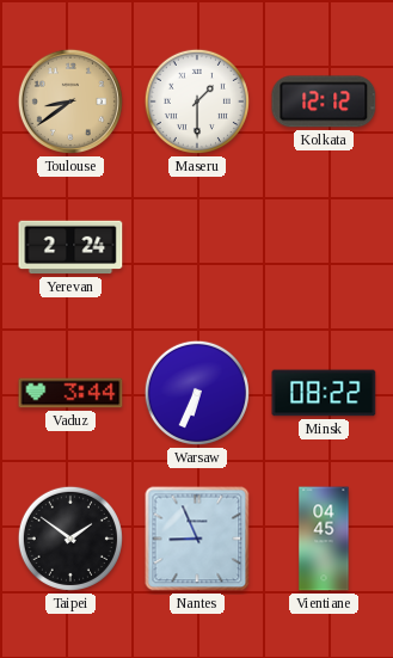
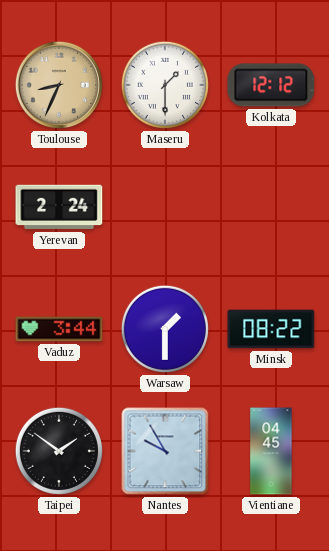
Toulouse: 8:39 -> 8:34
Warsaw: 6:34 -> 1:30
Nantes: 8:56 -> 9:55
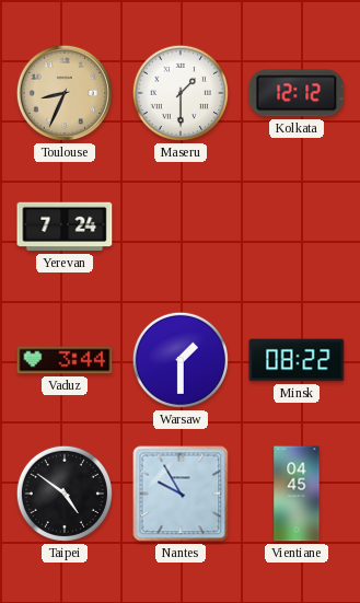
Yerevan: 2:24 -> 7:24
Taipei: 1:51 -> 4:51
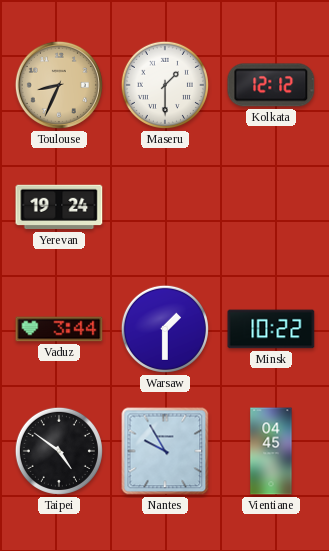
Yerevan: 7:24 -> 19:24
Minsk: 08:22 -> 10:22
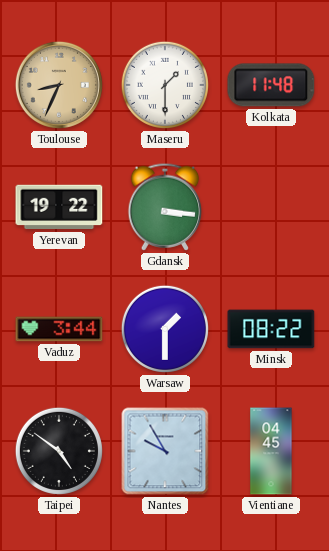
Kolkata: 12:12 -> 11:48
Yerevan: 19:24 -> 19:22
Gdansk: none -> 3:16
Minsk: 10:22 -> 08:22
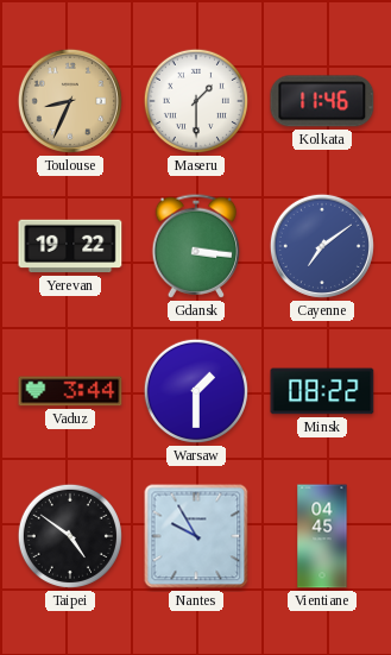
Kolkata: 11:48 -> 11:46
Cayenne: none -> 7:09
